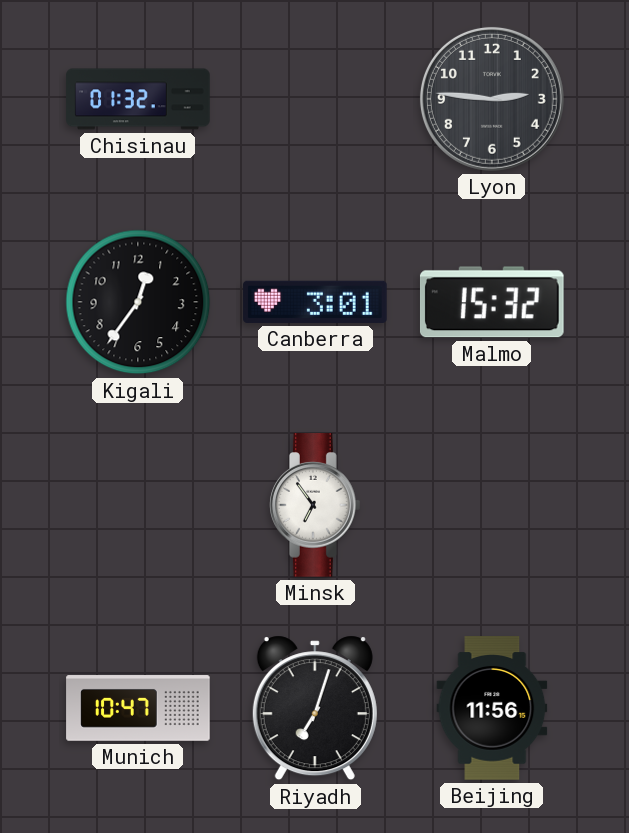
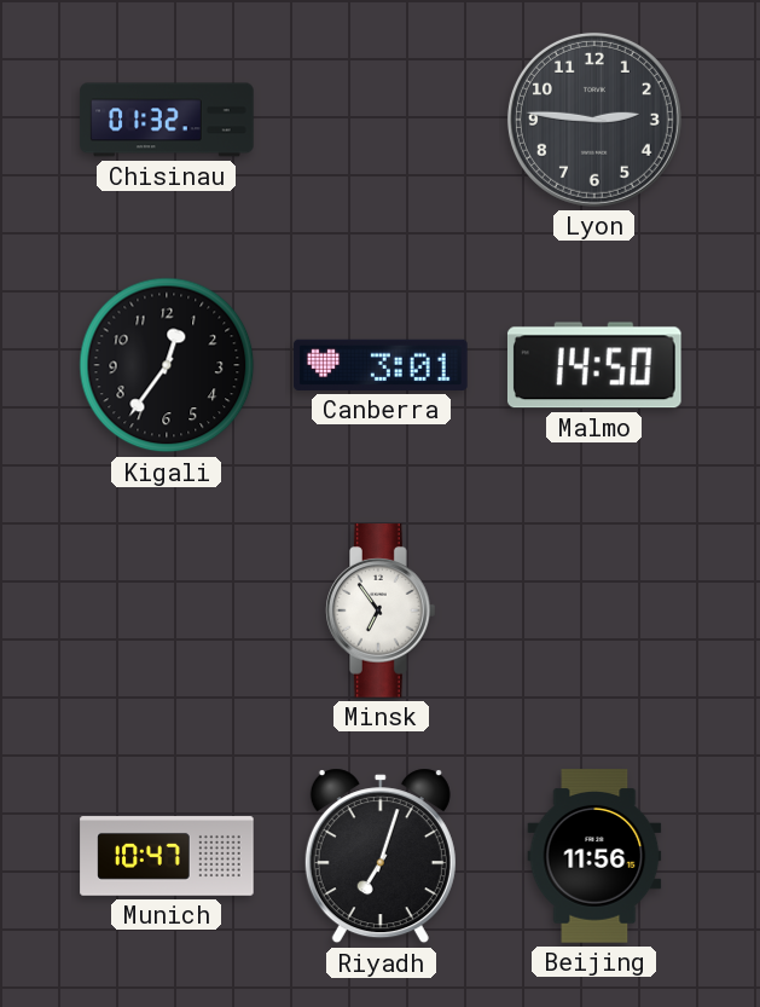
Malmo: 15:32 -> 14:50
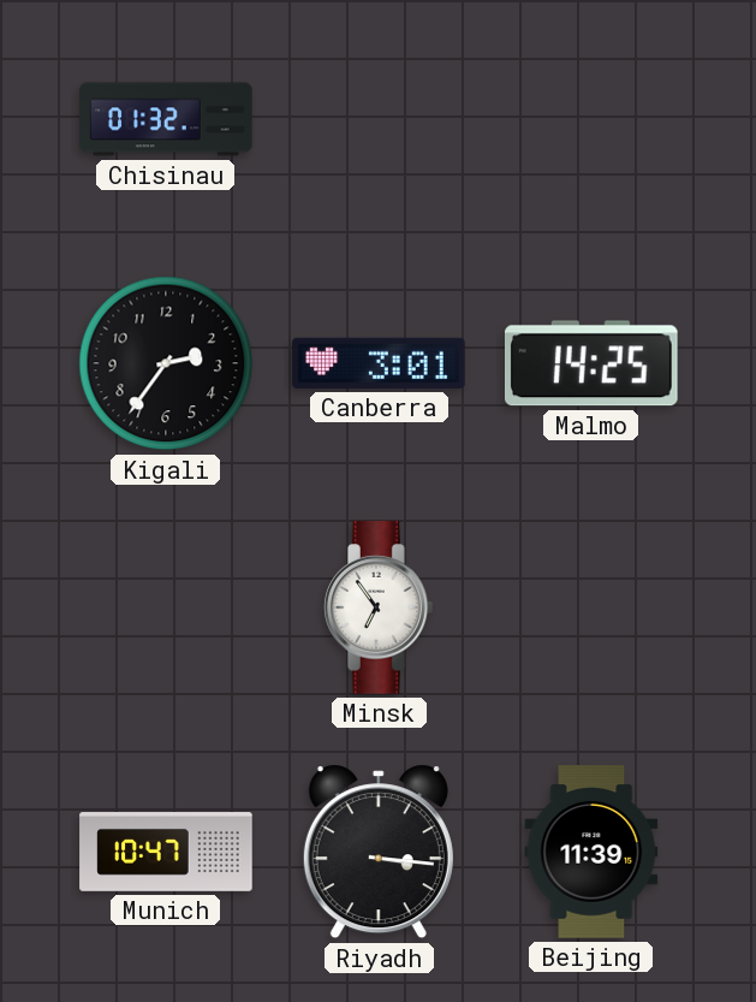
Lyon: 2:46 -> none
Kigali: 12:36 -> 2:36
Malmo: 14:50 -> 14:25
Riyadh: 7:03 -> 3:16
Beijing: 11:56 -> 11:39
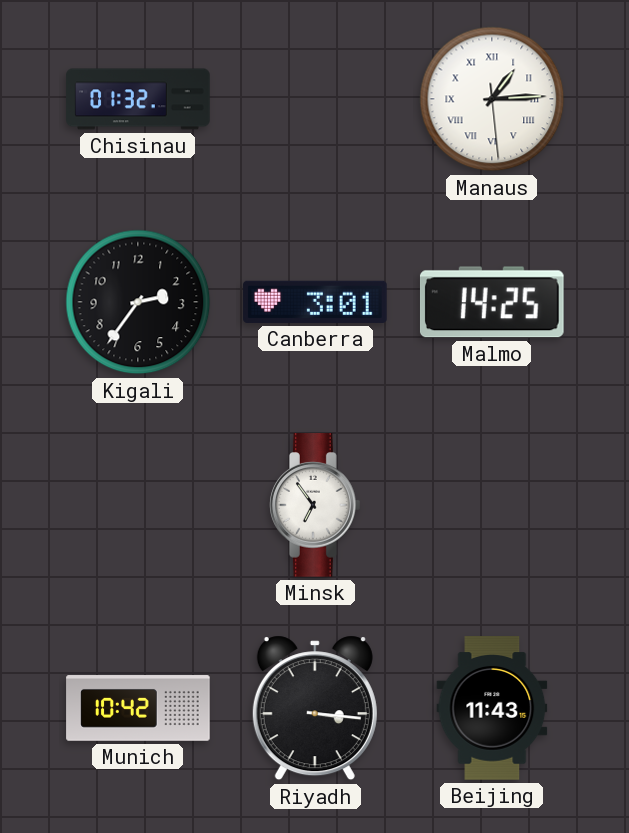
Manaus: none -> 1:14
Munich: 10:47 -> 10:42
Beijing: 11:39 -> 11:43
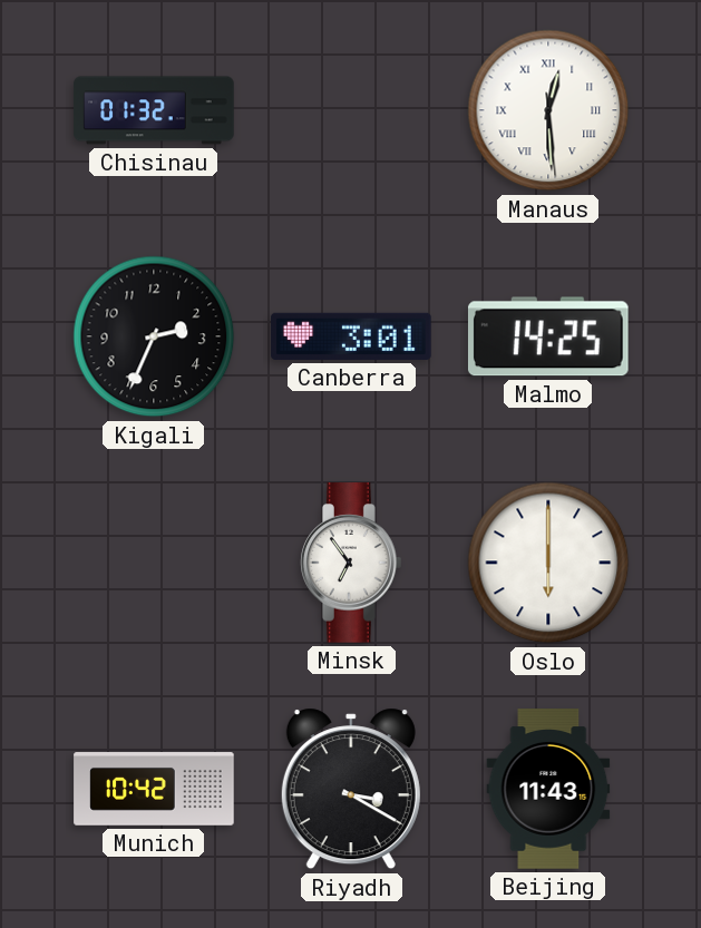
Manaus: 1:14 -> 12:29
Kigali: 2:36 -> 2:34
Oslo: none -> 6:00
Riyadh: 3:16 -> 3:20
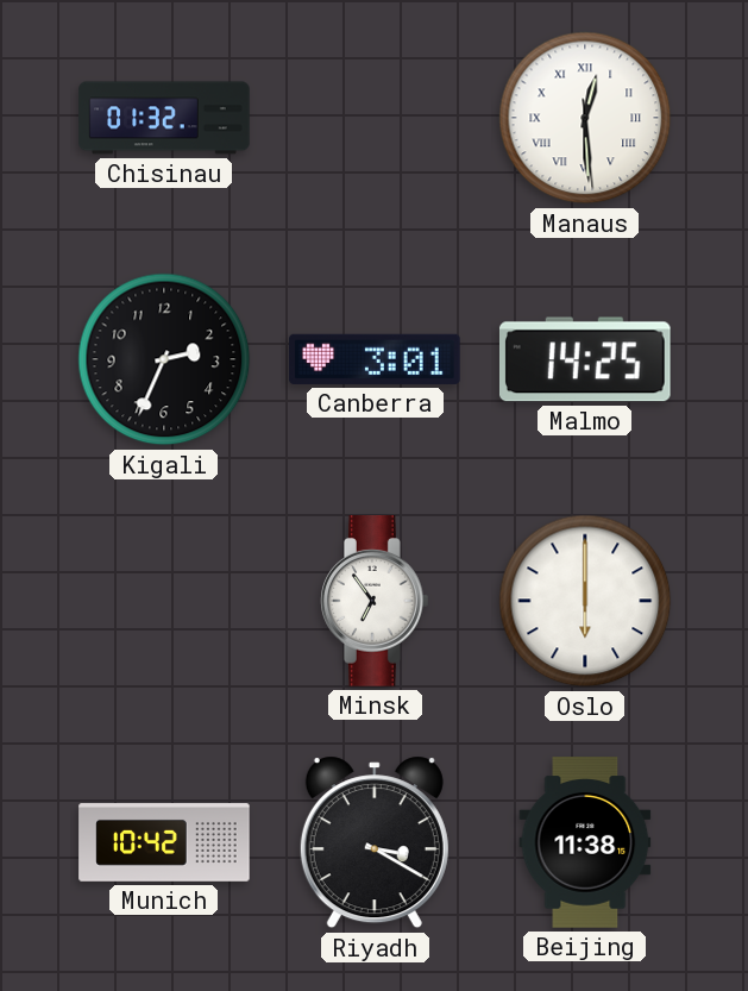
Beijing: 11:43 -> 11:38
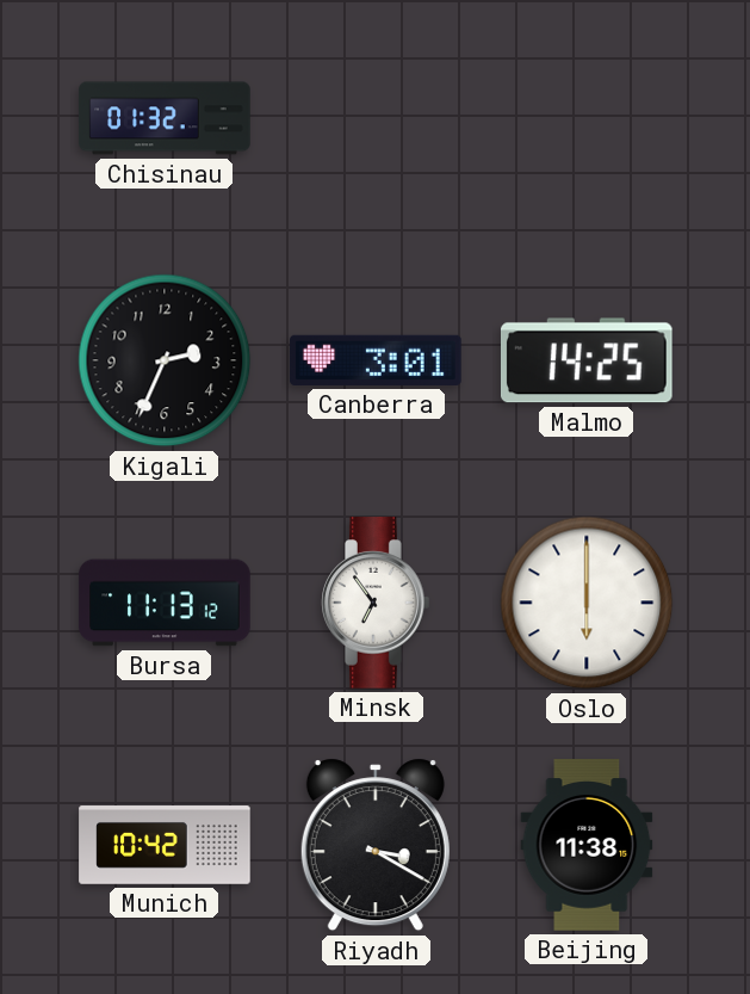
Manaus: 12:29 -> none
Bursa: none -> 11:13
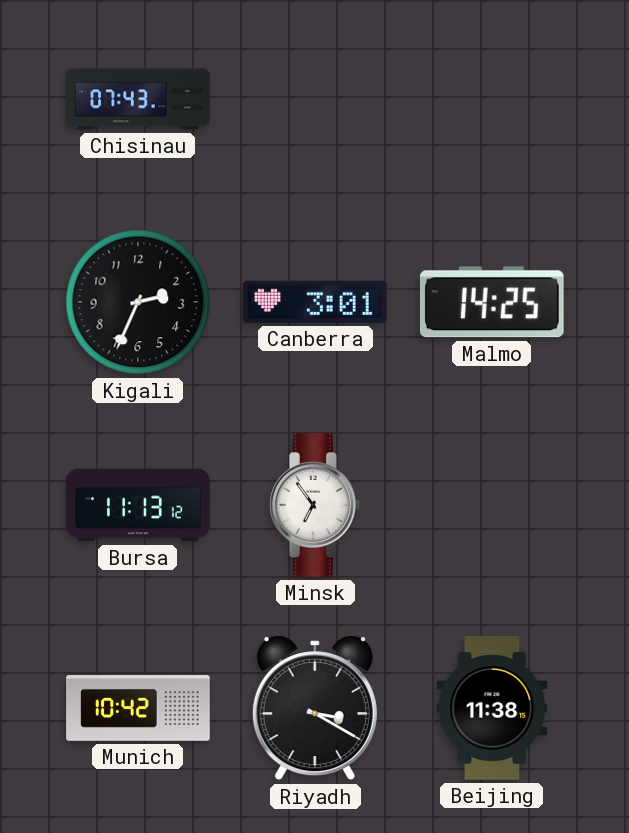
Chisinau: 01:32 -> 07:43
Oslo: 6:00 -> none
